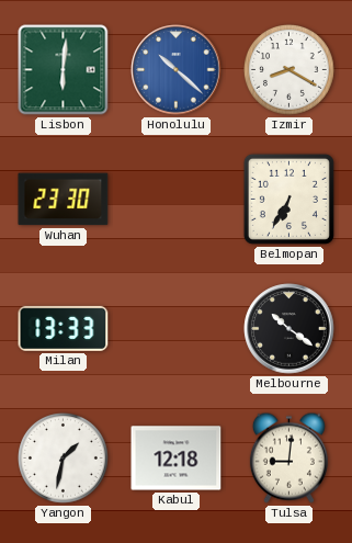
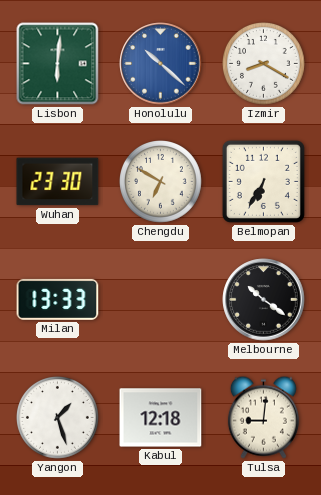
Chengdu: none -> 6:50
Yangon: 1:32 -> 1:27
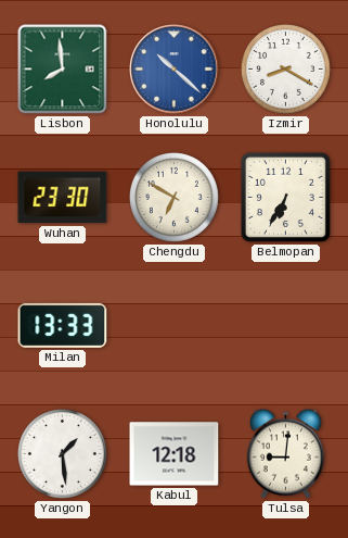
Lisbon: 6:01 -> 7:59
Melbourne: 10:21 -> none
Yangon: 1:27 -> 1:29
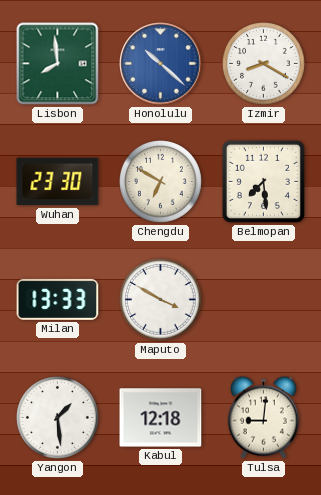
Belmopan: 6:35 -> 7:29
Maputo: none -> 3:50
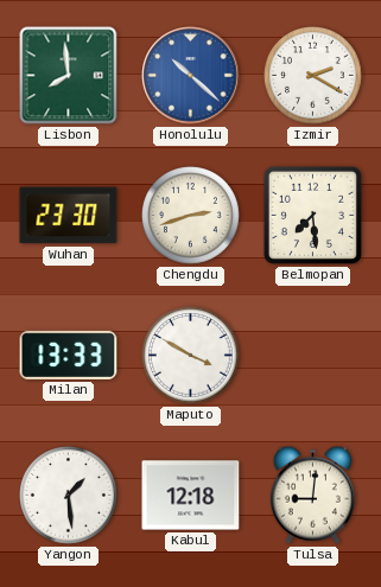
Izmir: 8:20 -> 2:20
Chengdu: 6:50 -> 2:42
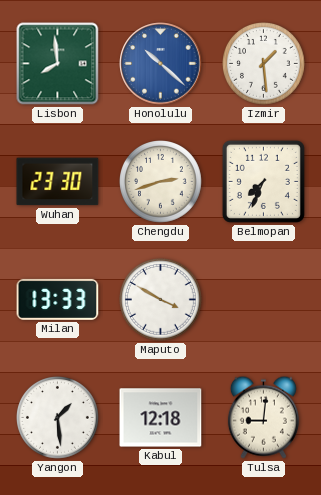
Izmir: 2:20 -> 1:29
Belmopan: 7:29 -> 7:34
